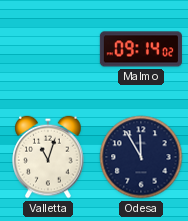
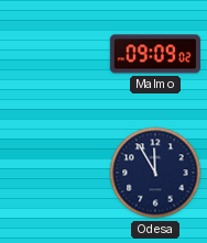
Malmo: 09:14 -> 09:09
Valletta: 11:03 -> none
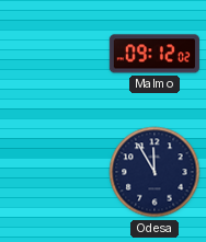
Malmo: 09:09 -> 09:12
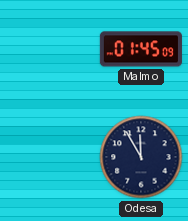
Malmo: 09:12 -> 01:45
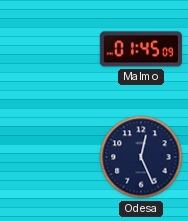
Odesa: 11:55 -> 12:26
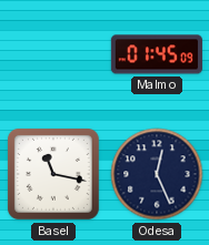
Basel: none -> 11:17
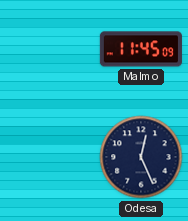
Malmo: 01:45 -> 11:45
Basel: 11:17 -> none
